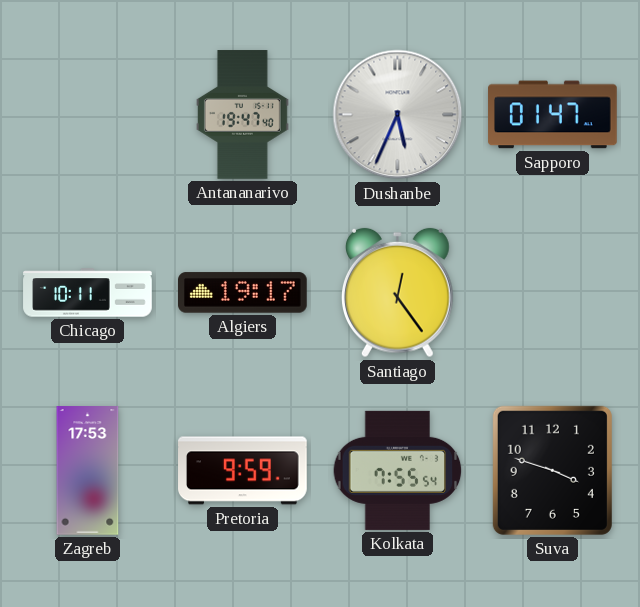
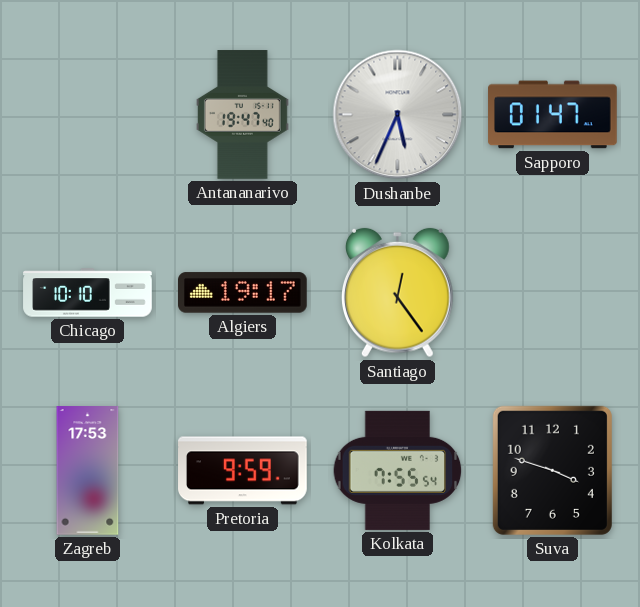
Chicago: 10:11 -> 10:10
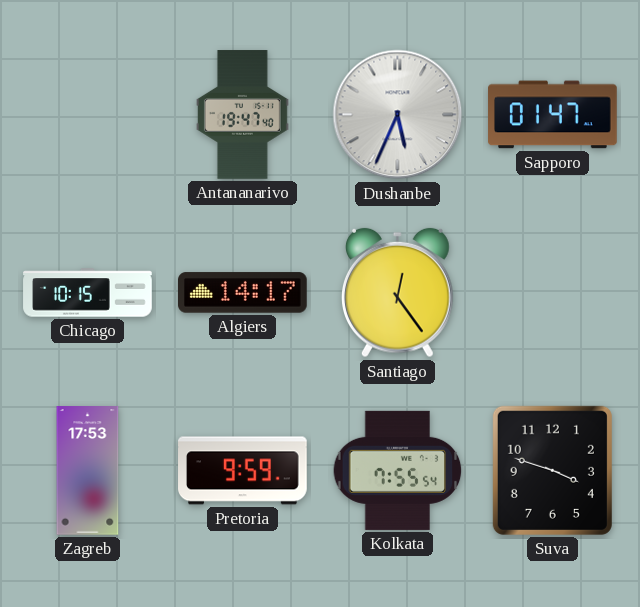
Chicago: 10:10 -> 10:15
Algiers: 19:17 -> 14:17
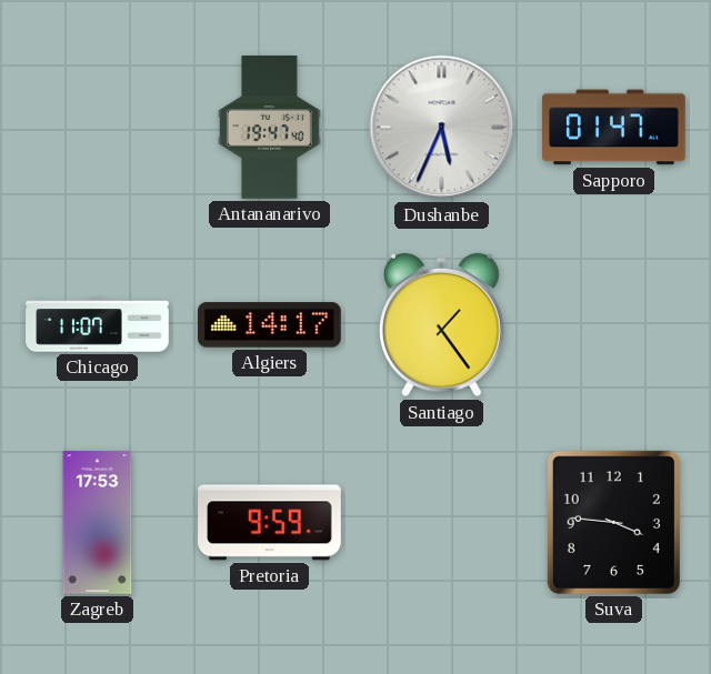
Chicago: 10:15 -> 11:07
Santiago: 12:24 -> 1:24
Kolkata: 7:55 -> none
Suva: 3:48 -> 3:46
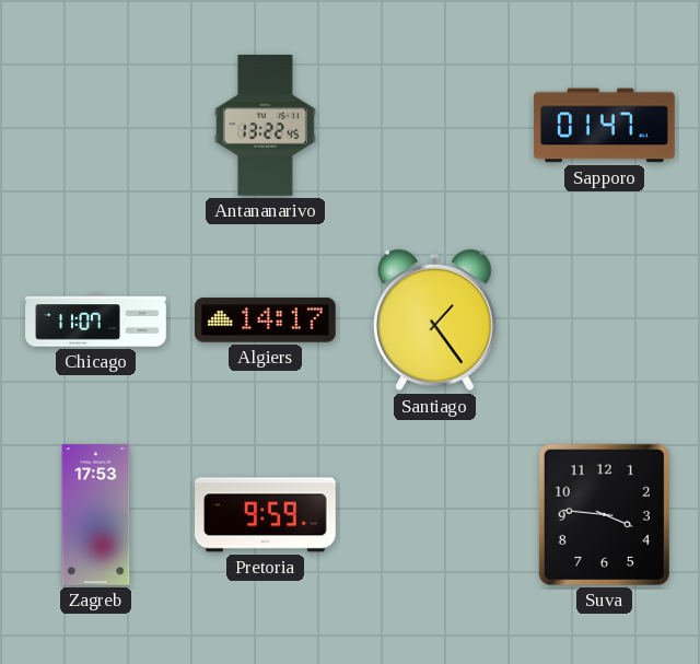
Antananarivo: 19:47 -> 13:22
Dushanbe: 5:34 -> none
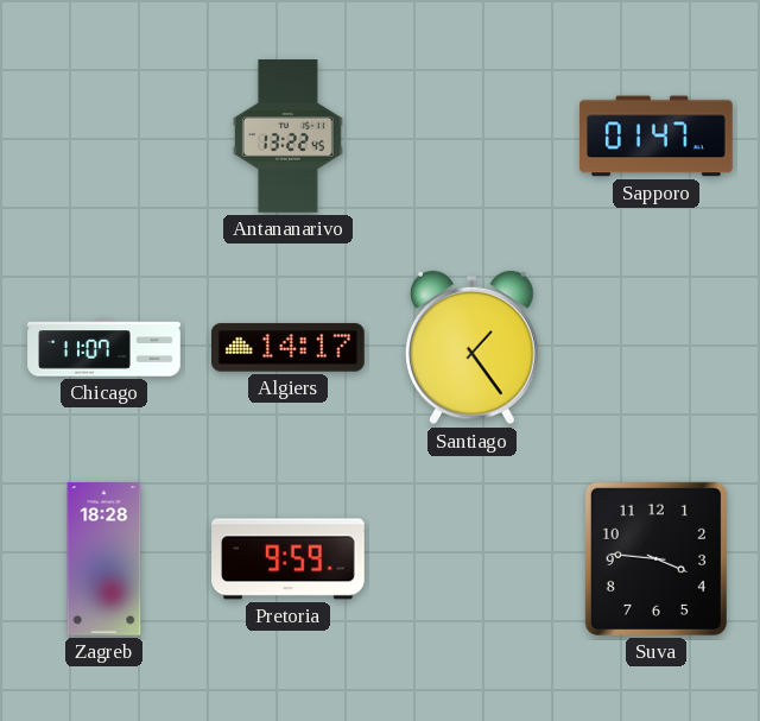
Zagreb: 17:53 -> 18:28
